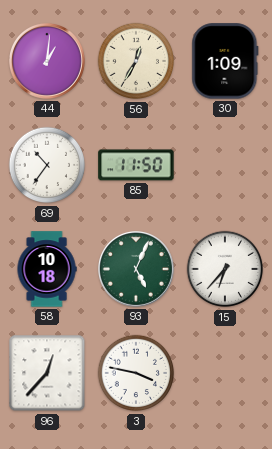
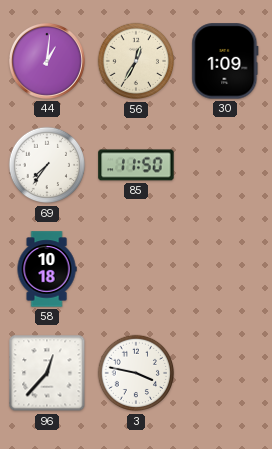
69: 10:36 -> 7:36
93: 5:04 -> none
15: 6:37 -> none
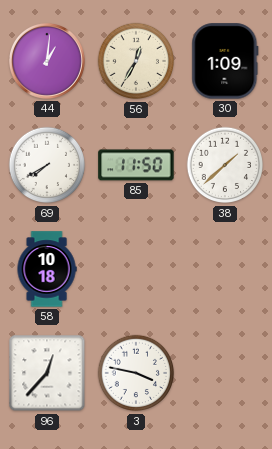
69: 7:36 -> 7:40
38: none -> 1:38
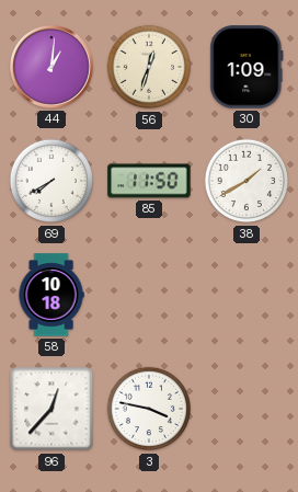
56: 12:35 -> 12:33
38: 1:38 -> 1:40
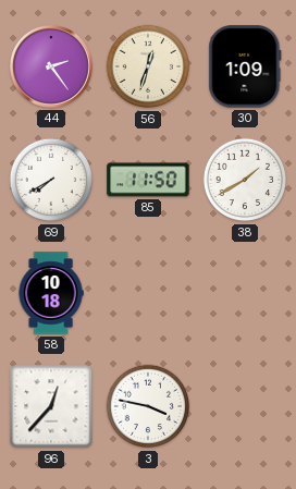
44: 1:01 -> 2:24
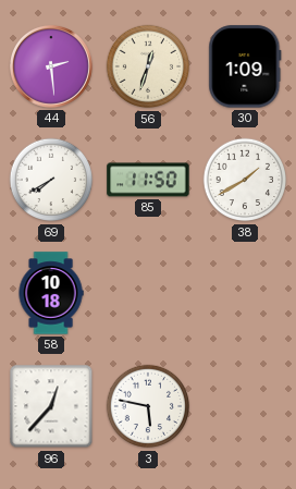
44: 2:24 -> 2:29
3: 3:47 -> 5:47
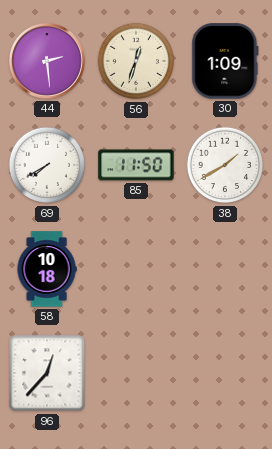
3: 5:47 -> none
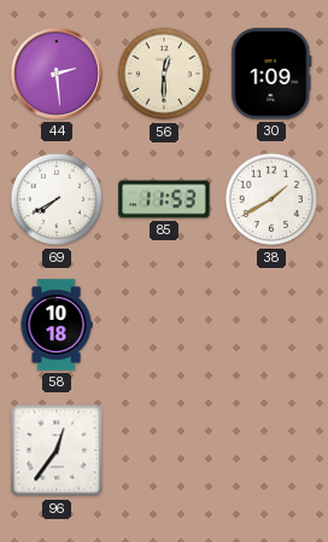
56: 12:33 -> 12:30
85: 11:50 -> 11:53
96: 12:37 -> 12:36
